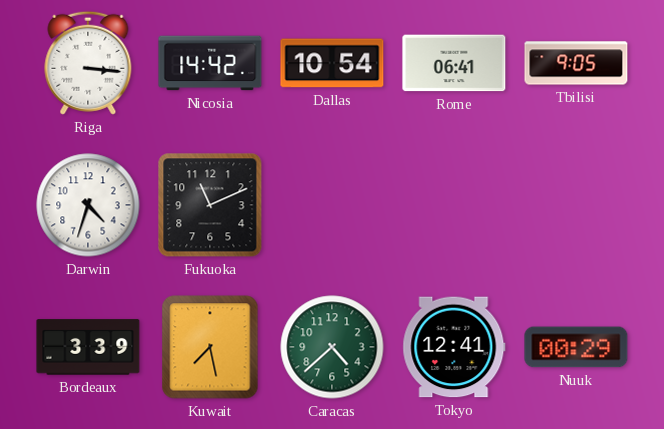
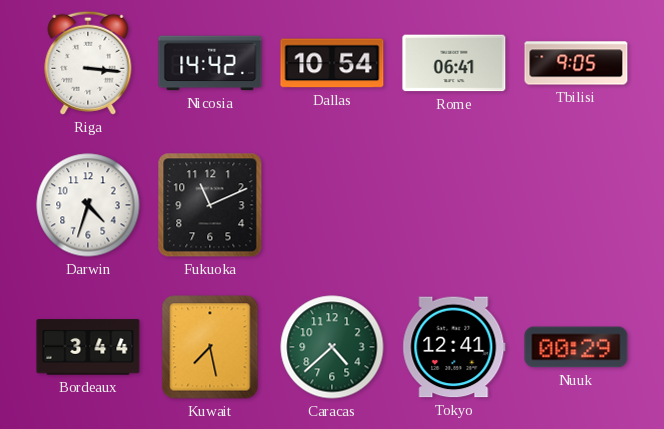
Bordeaux: 3:39 -> 3:44
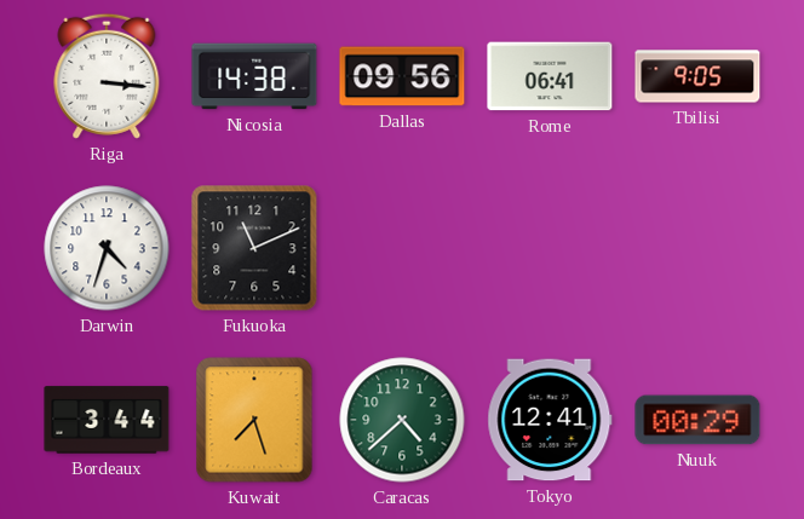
Nicosia: 14:42 -> 14:38
Dallas: 10:54 -> 09:56
Kuwait: 7:28 -> 7:27
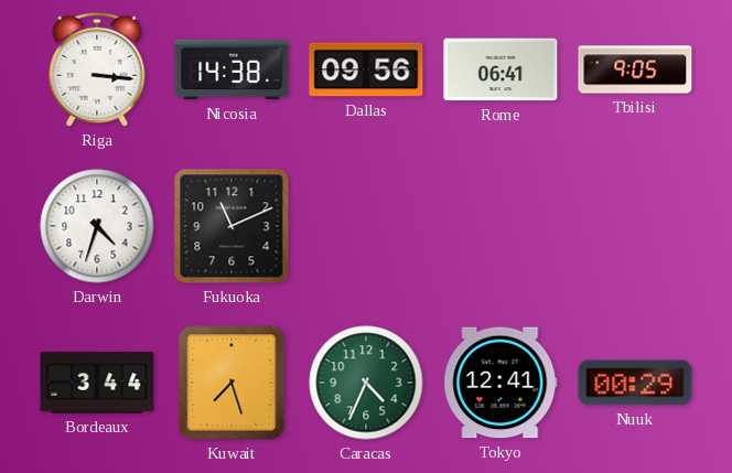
Caracas: 4:38 -> 4:34
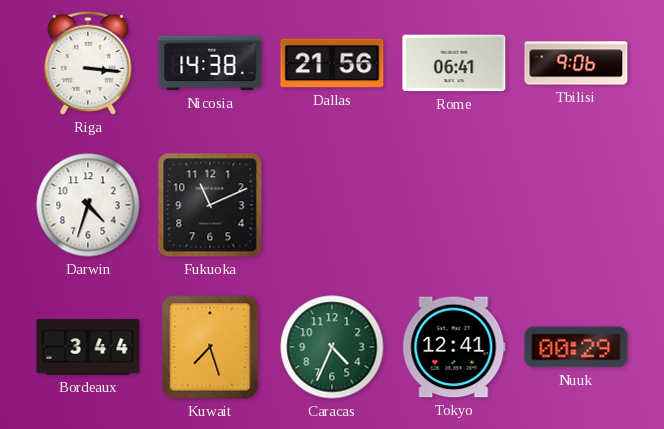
Dallas: 09:56 -> 21:56
Tbilisi: 9:05 -> 9:06
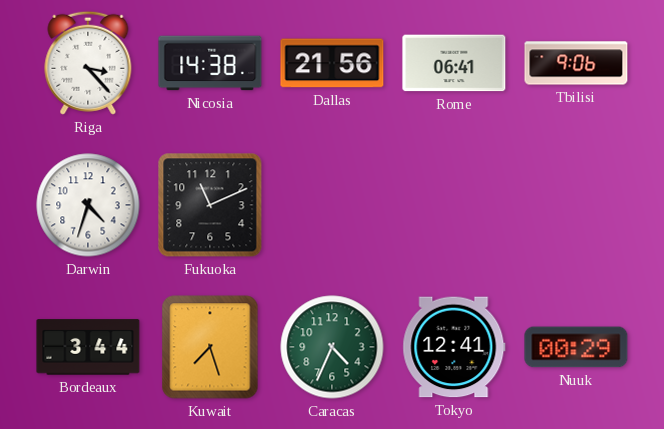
Riga: 3:16 -> 3:23
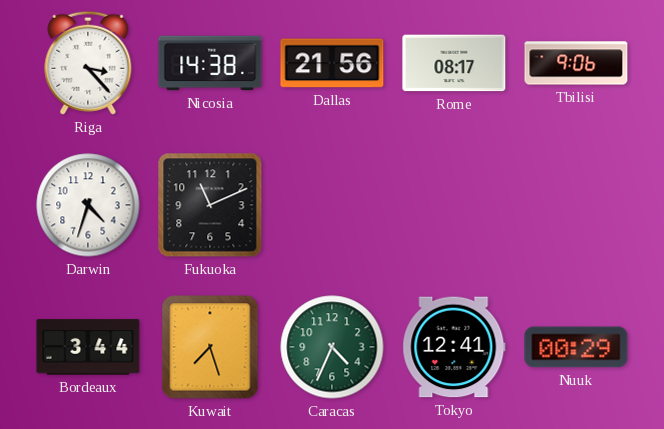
Rome: 06:41 -> 08:17
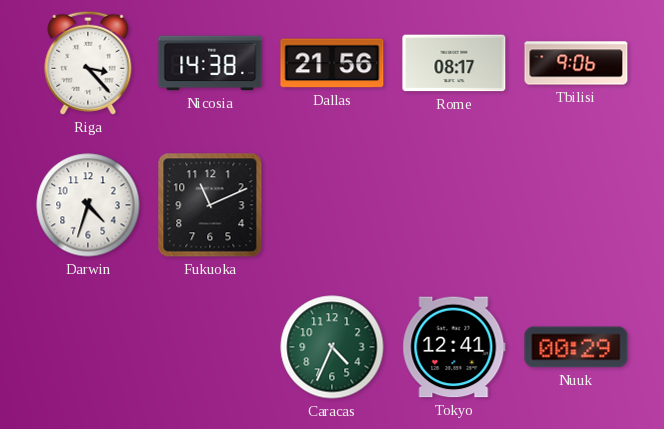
Bordeaux: 3:44 -> none
Kuwait: 7:27 -> none
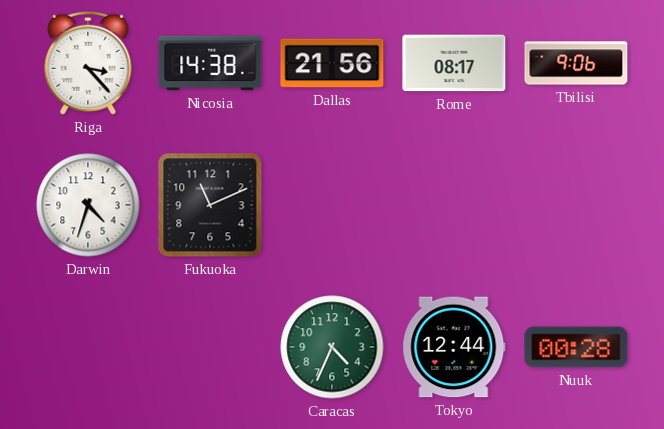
Tokyo: 12:41 -> 12:44
Nuuk: 00:29 -> 00:28
